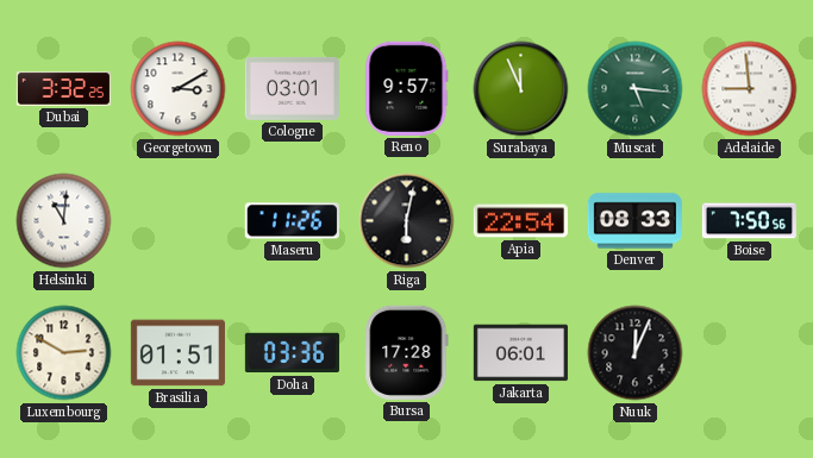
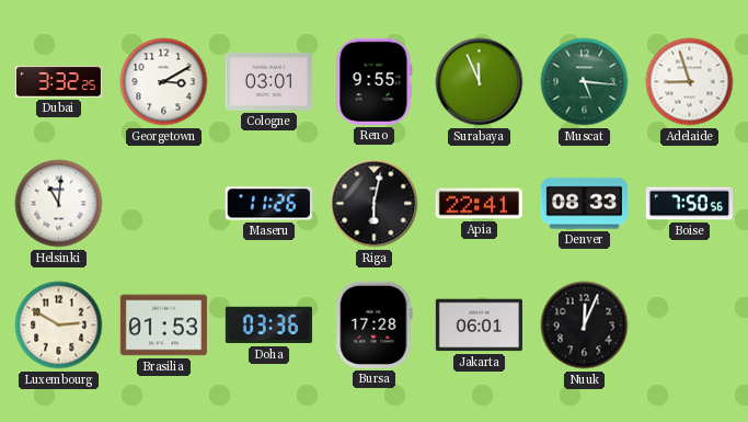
Reno: 9:57 -> 9:55
Adelaide: 8:59 -> 8:57
Apia: 22:54 -> 22:41
Brasilia: 01:51 -> 01:53
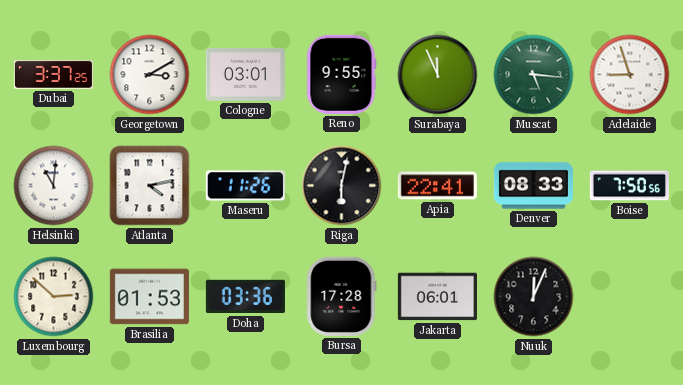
Dubai: 3:32 -> 3:37
Atlanta: none -> 4:13
Luxembourg: 2:50 -> 2:52
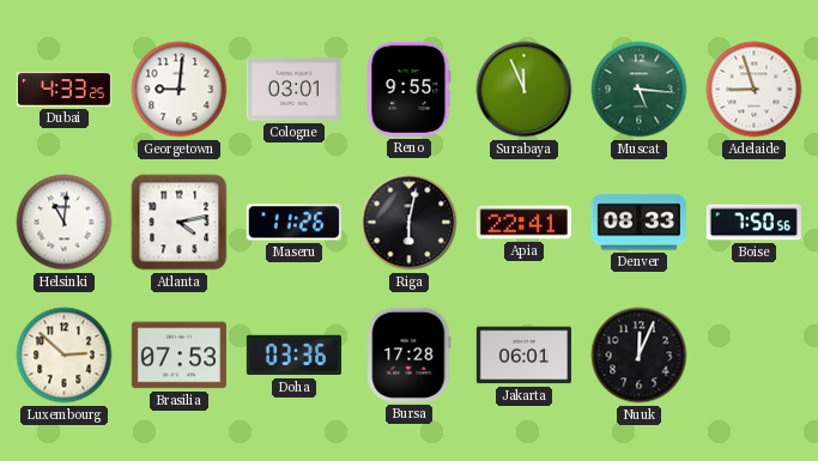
Dubai: 3:37 -> 4:33
Georgetown: 3:10 -> 9:01
Brasilia: 01:53 -> 07:53
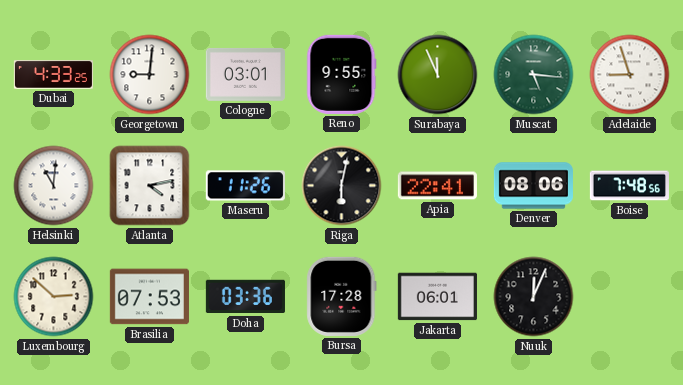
Denver: 08:33 -> 08:06
Boise: 7:50 -> 7:48
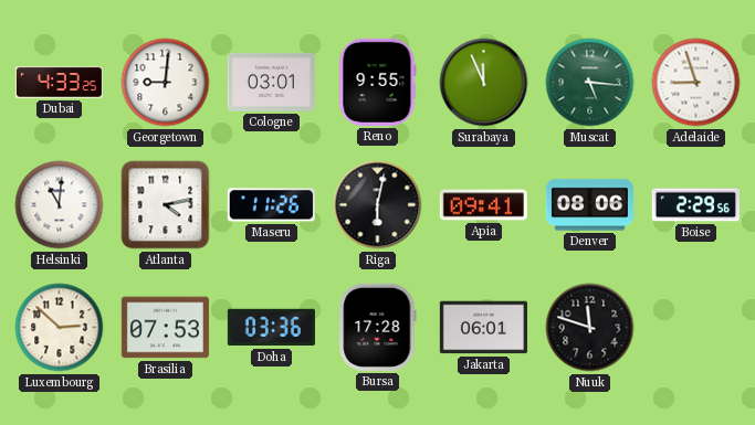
Apia: 22:41 -> 09:41
Boise: 7:48 -> 2:29
Nuuk: 12:04 -> 11:48
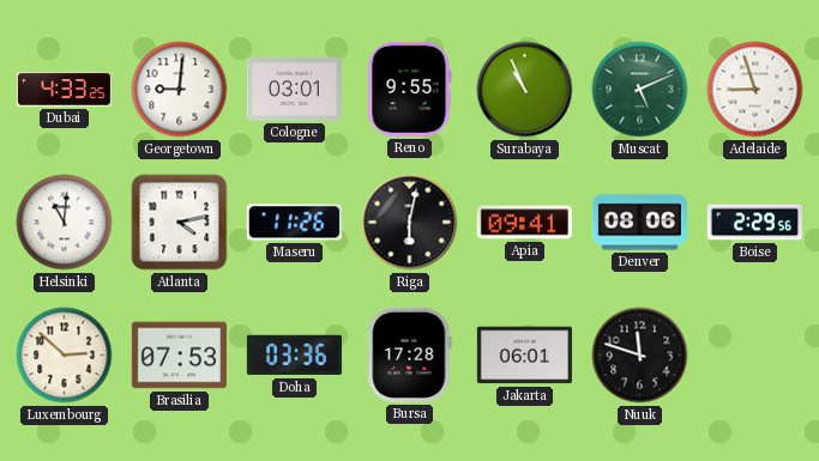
Surabaya: 11:56 -> 10:56
Muscat: 5:16 -> 5:11
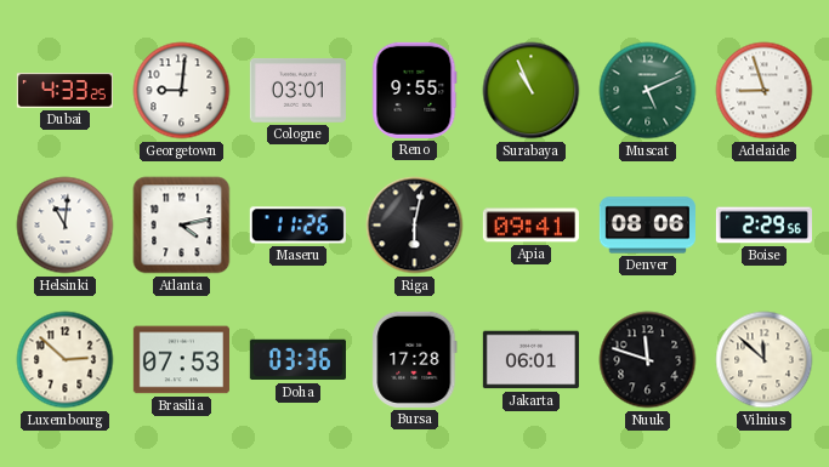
Vilnius: none -> 11:52
